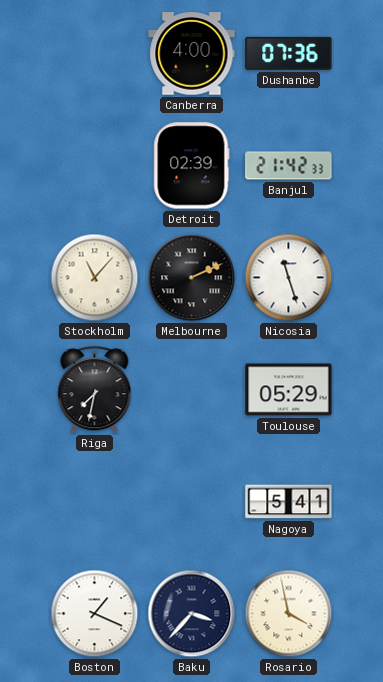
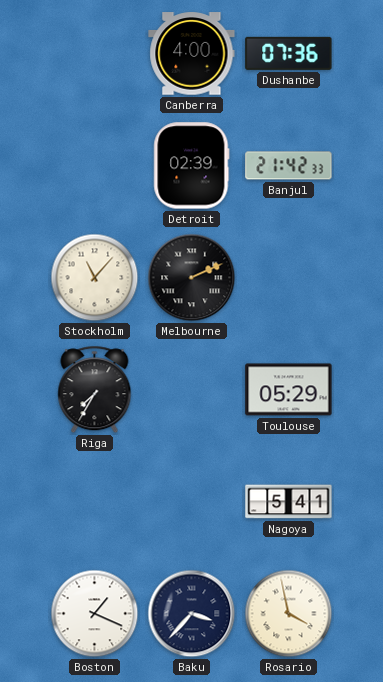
Nicosia: 11:27 -> none
Riga: 7:32 -> 7:35
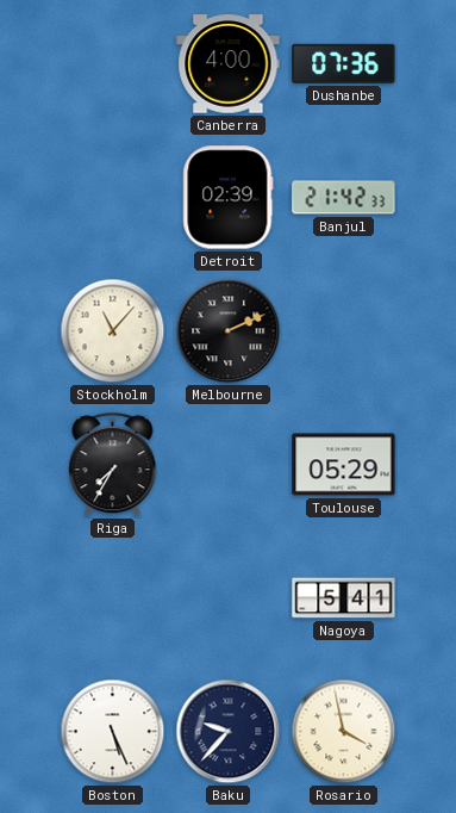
Boston: 1:19 -> 5:26
Baku: 3:37 -> 9:37
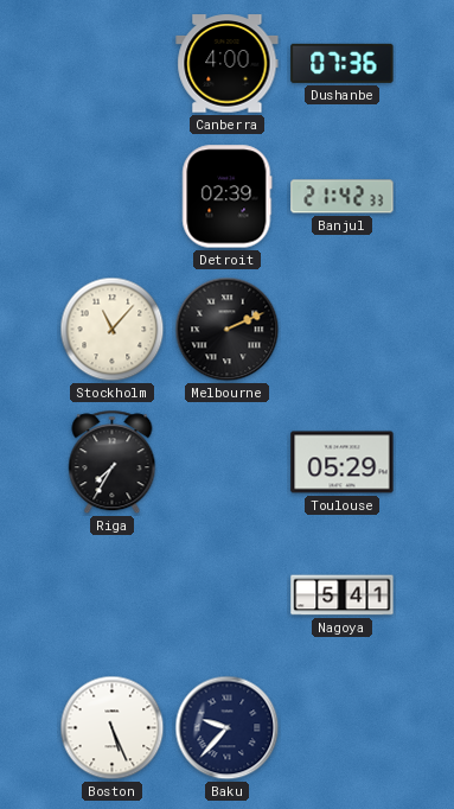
Rosario: 3:58 -> none
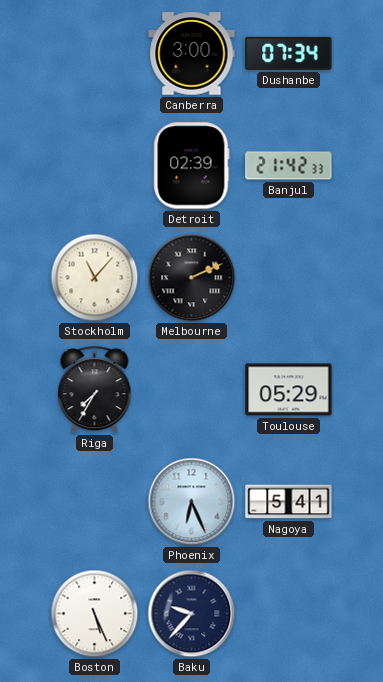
Canberra: 4:00 -> 3:00
Dushanbe: 07:36 -> 07:34
Phoenix: none -> 6:26
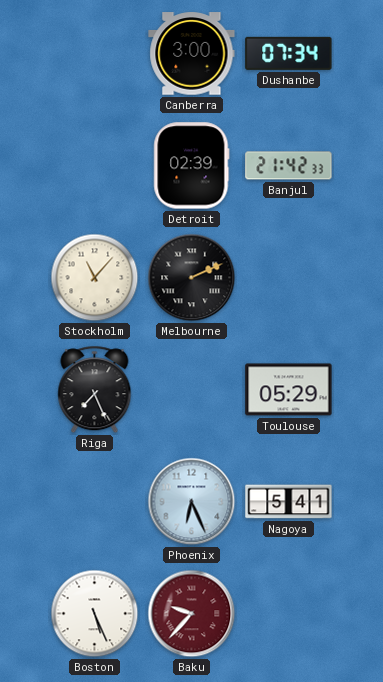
Riga: 7:35 -> 7:26
Baku dial: navy -> burgundy
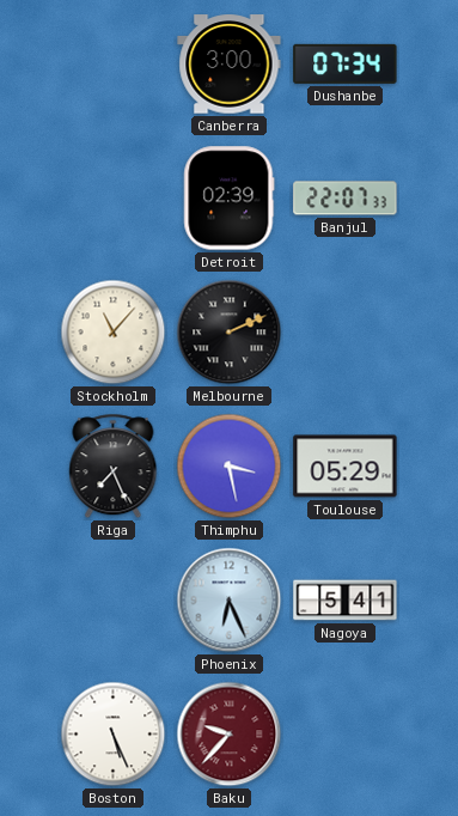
Banjul: 21:42 -> 22:07
Thimphu: none -> 3:28
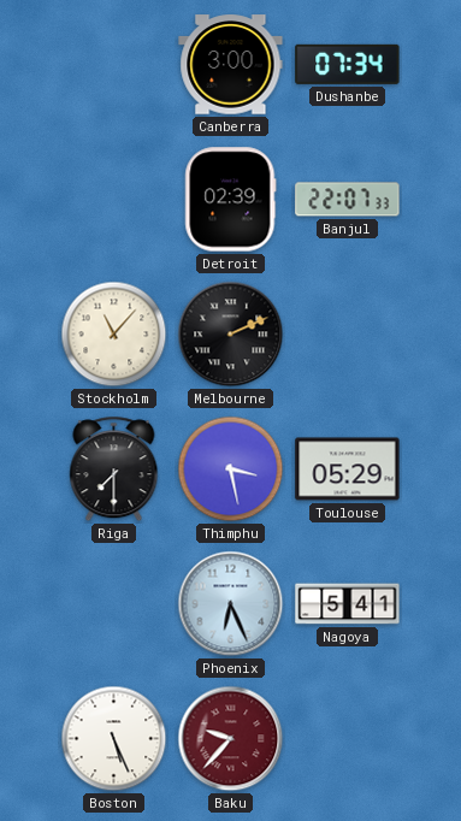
Riga: 7:26 -> 7:30
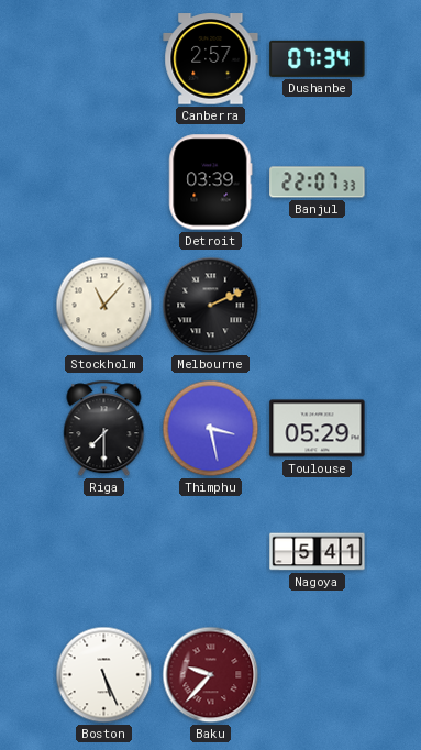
Canberra: 3:00 -> 2:57
Detroit: 02:39 -> 03:39
Phoenix: 6:26 -> none
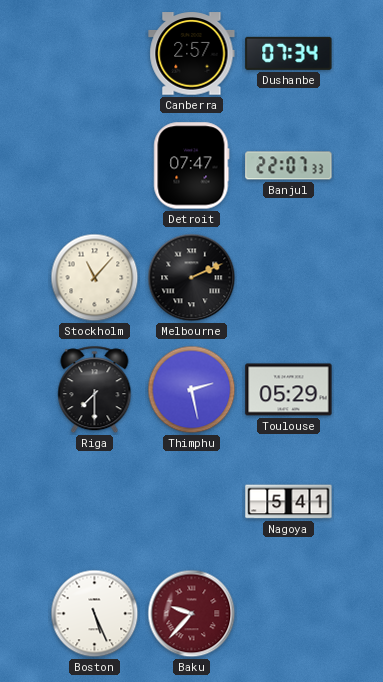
Detroit: 03:39 -> 07:47
Thimphu: 3:28 -> 2:28
